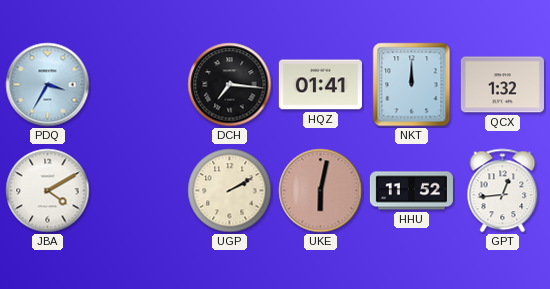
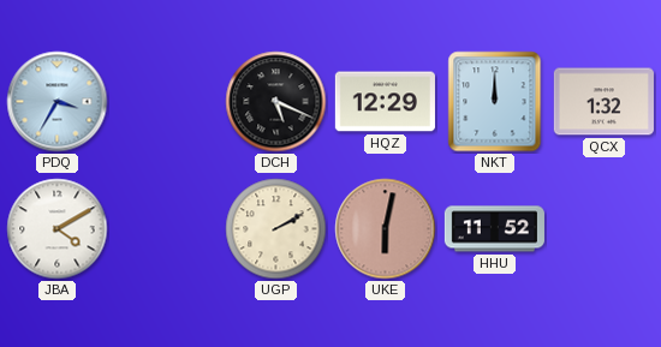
DCH: 7:16 -> 5:19
HQZ: 01:41 -> 12:29
GPT: 12:44 -> none
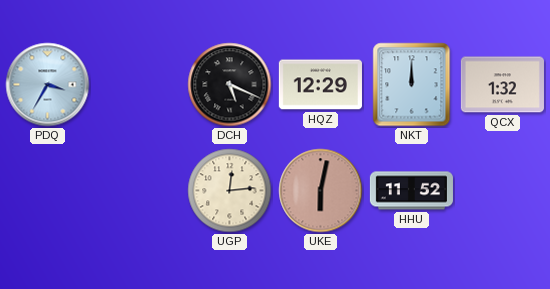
JBA: 4:10 -> none
UGP: 2:10 -> 12:14
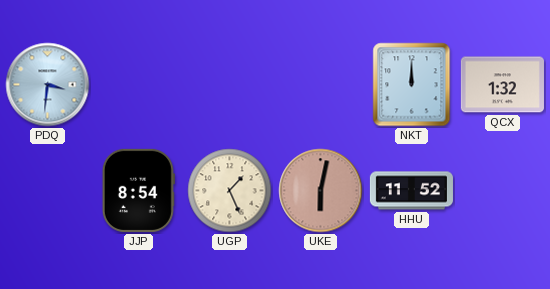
PDQ: 3:35 -> 3:31
DCH: 5:19 -> none
HQZ: 12:29 -> none
JJP: none -> 8:54
UGP: 12:14 -> 1:26
